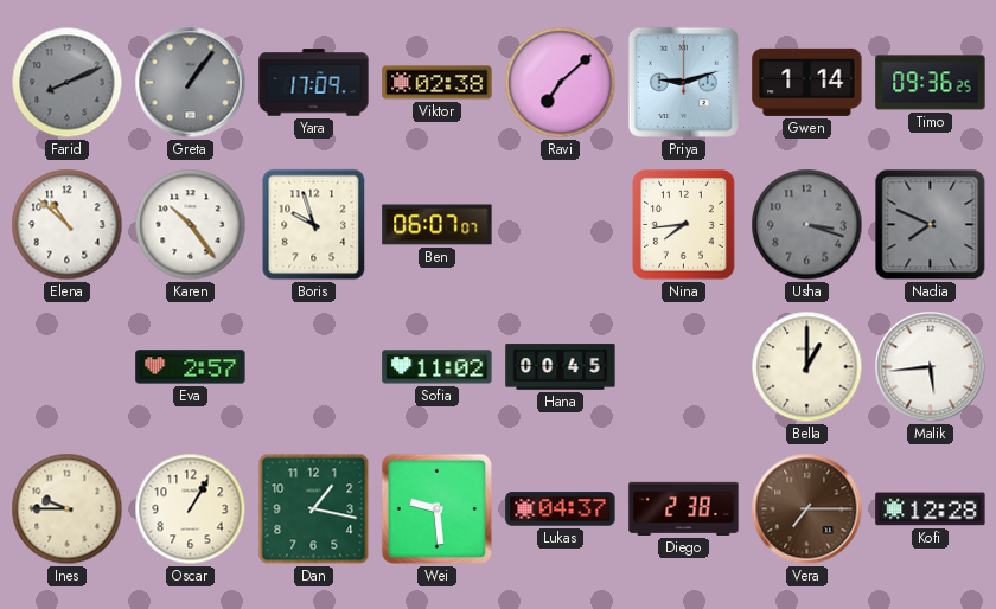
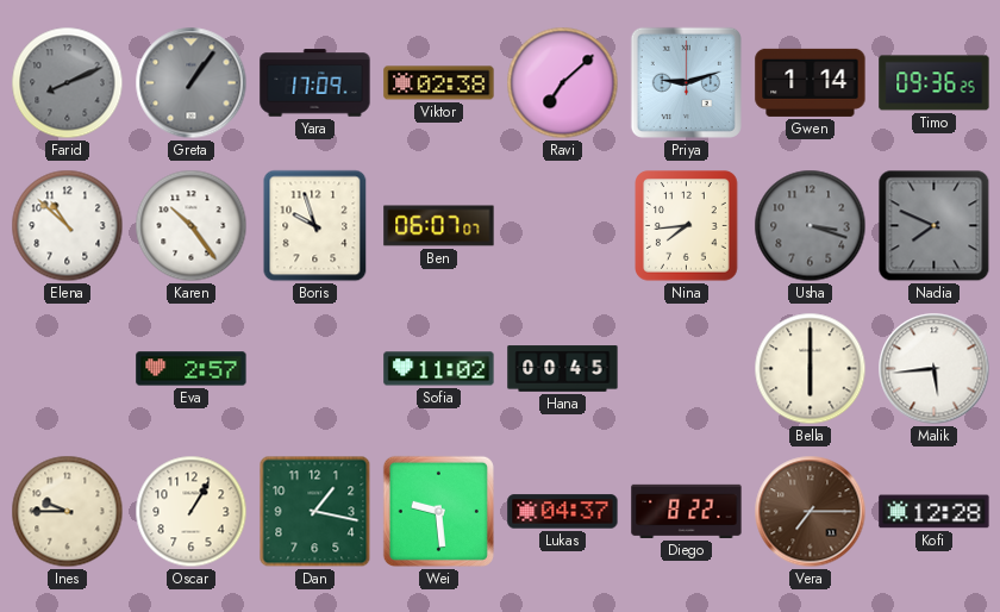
Bella: 1:00 -> 6:00
Diego: 2:38 -> 8:22
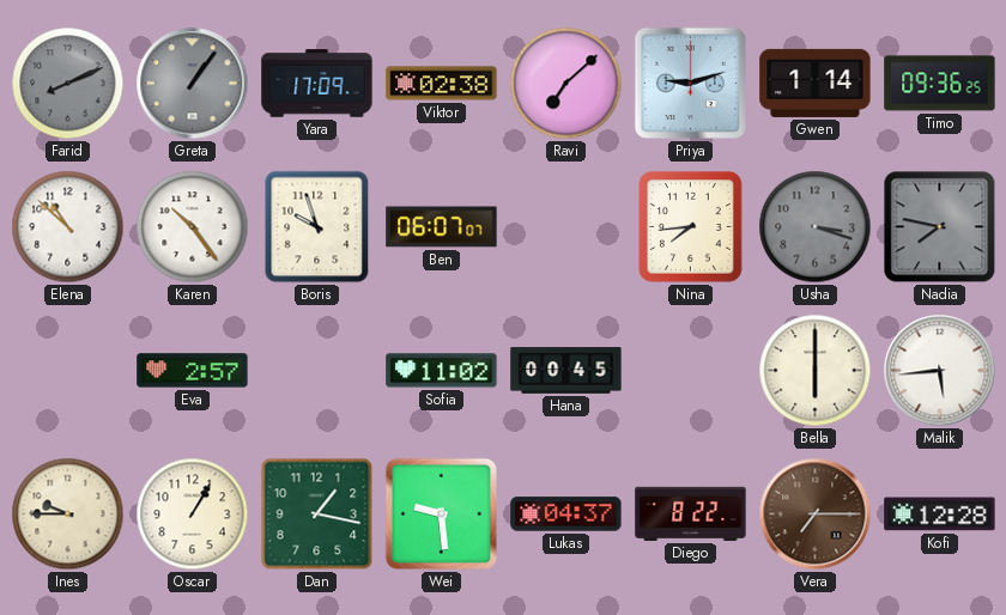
Nadia: 7:49 -> 7:47
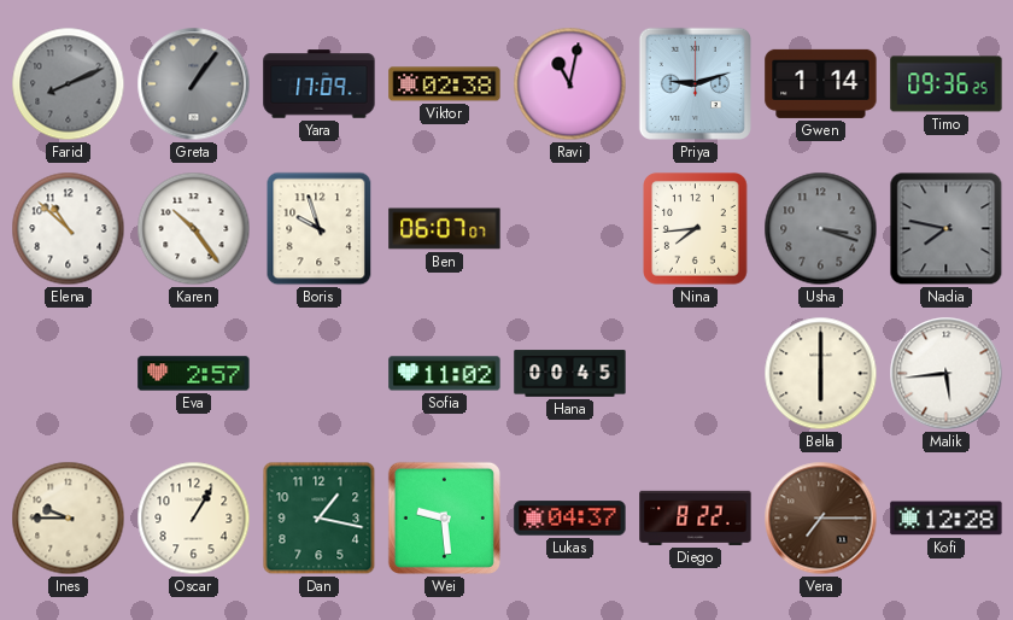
Ravi: 7:08 -> 11:02
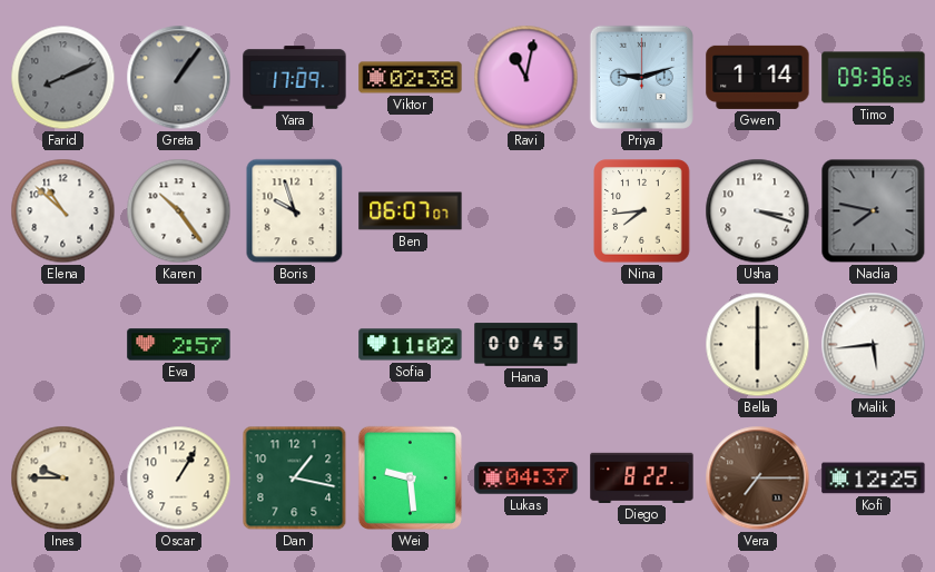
Usha dial: grey -> white
Kofi: 12:28 -> 12:25
